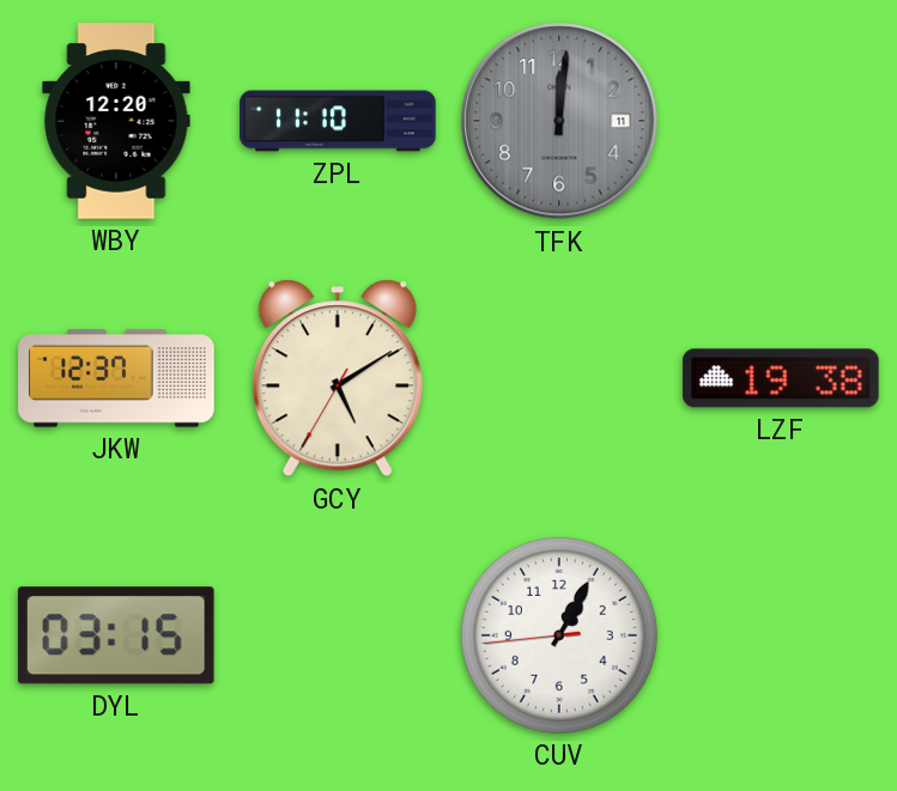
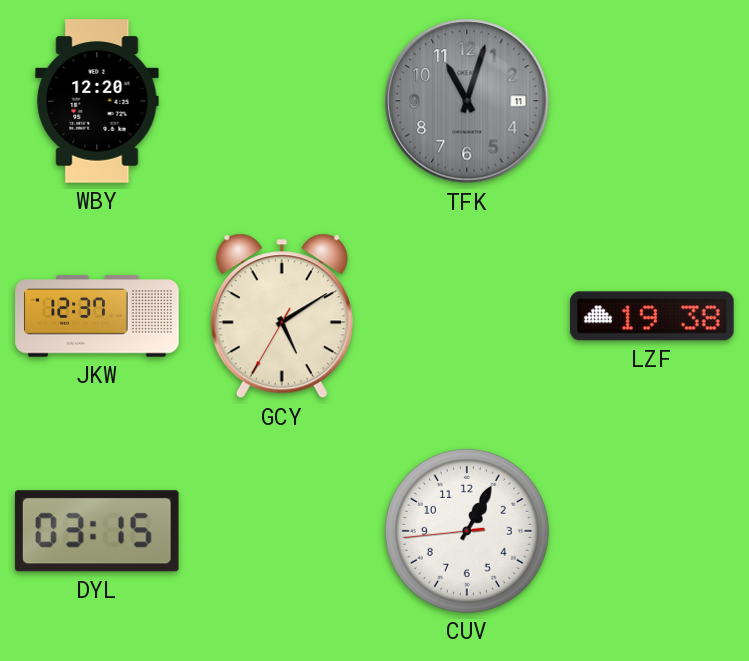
ZPL: 11:10 -> none
TFK: 12:01 -> 11:03
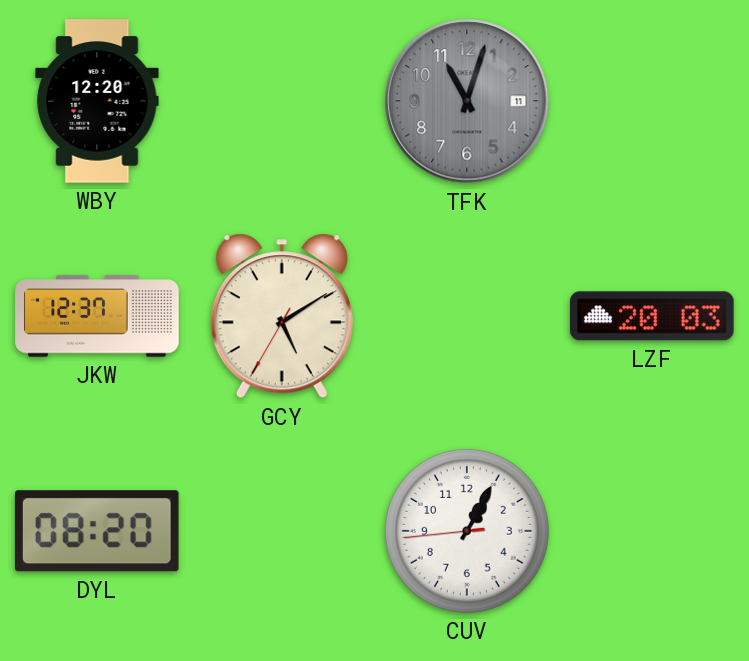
LZF: 19:38 -> 20:03
DYL: 03:15 -> 08:20
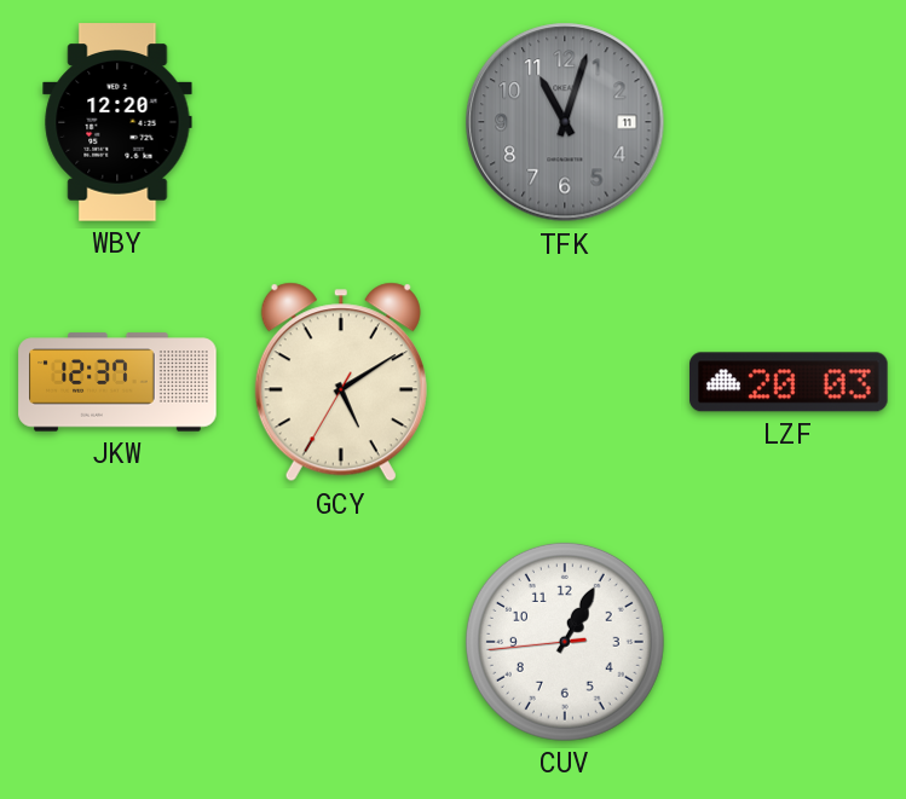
DYL: 08:20 -> none
